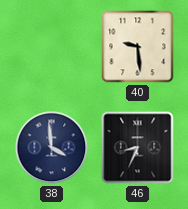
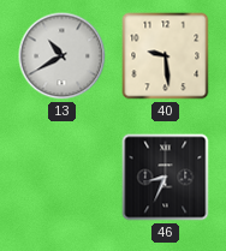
13: none -> 10:40
38: 3:59 -> none
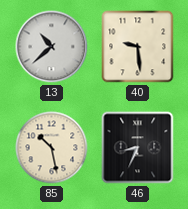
13: 10:40 -> 10:38
85: none -> 10:28
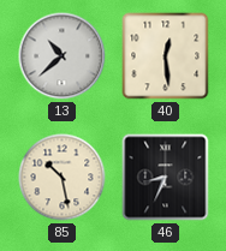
40: 9:29 -> 12:29
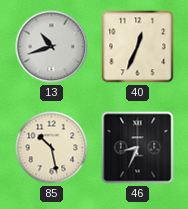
13: 10:38 -> 10:42
40: 12:29 -> 12:34
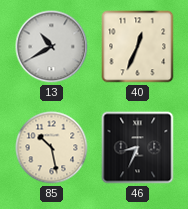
13: 10:42 -> 10:40
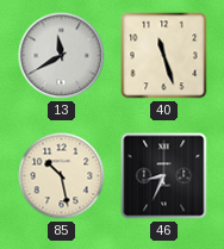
13: 10:40 -> 11:40
40: 12:34 -> 11:27
